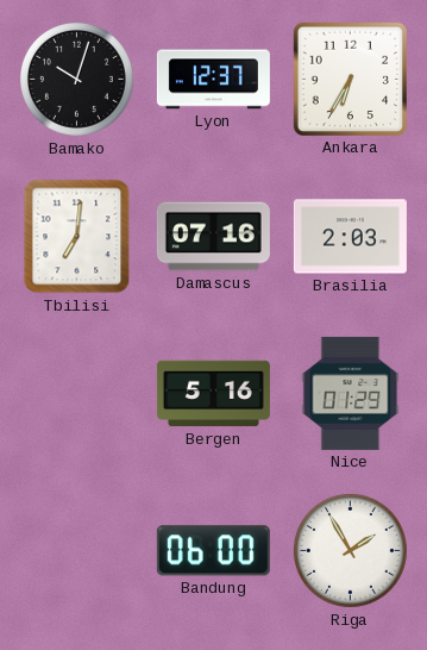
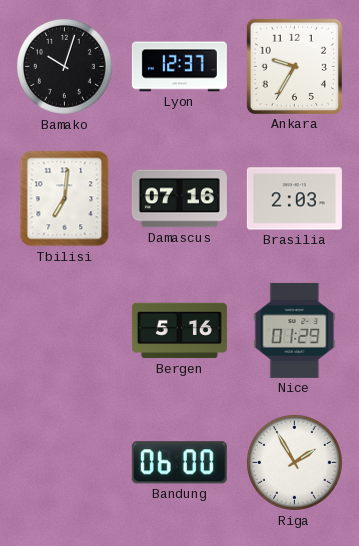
Ankara: 6:35 -> 9:35
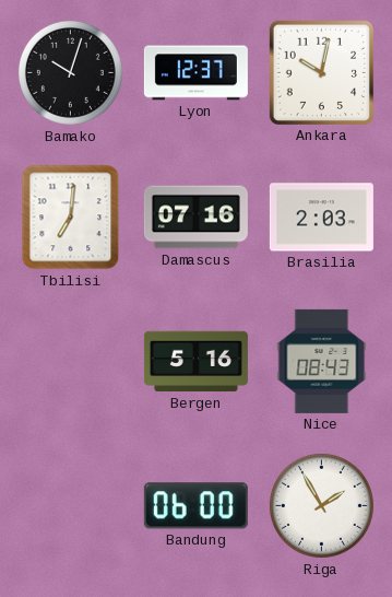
Ankara: 9:35 -> 10:02
Nice: 01:29 -> 08:43
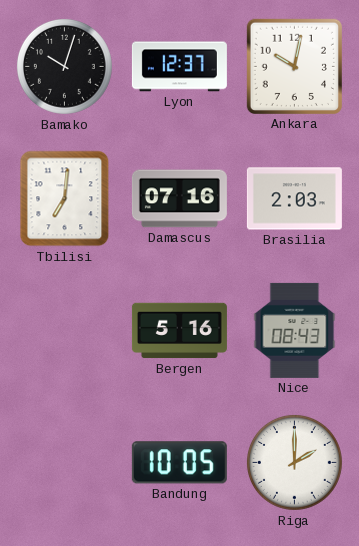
Bandung: 06:00 -> 10:05
Riga: 1:55 -> 2:00
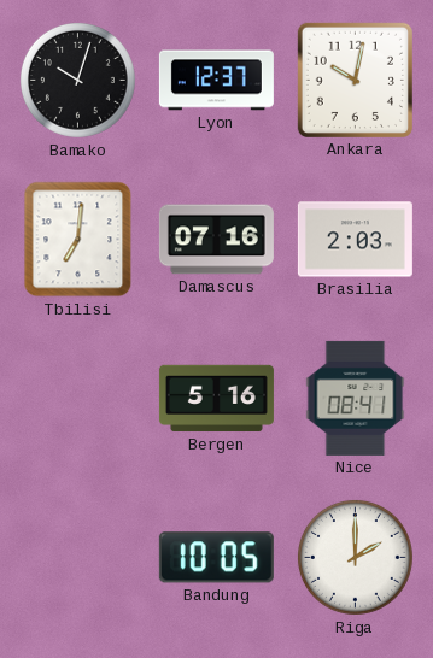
Nice: 08:43 -> 08:41
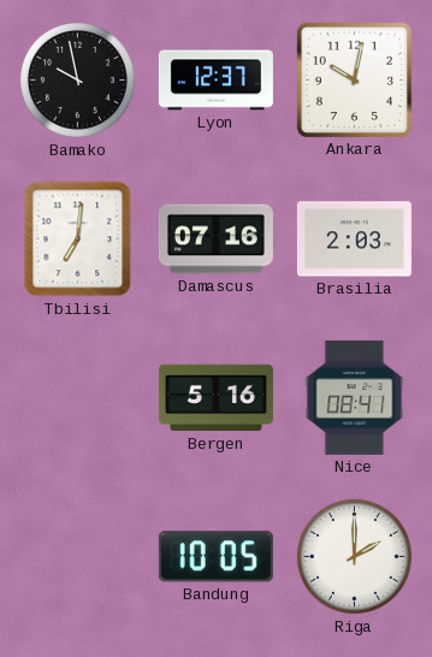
Bamako: 10:03 -> 9:58
